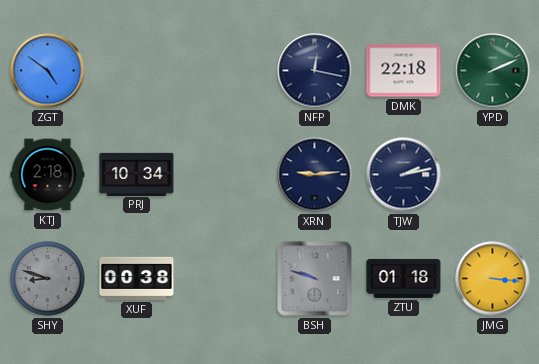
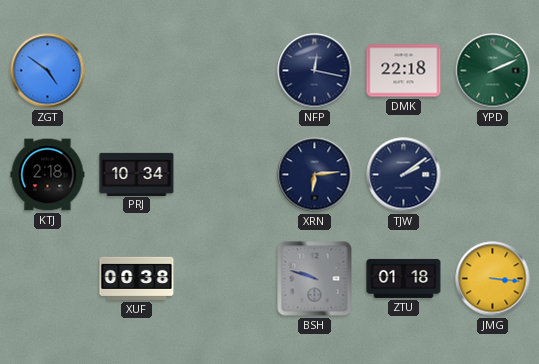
XRN: 9:14 -> 6:14
TJW: 2:13 -> 2:09
SHY: 8:48 -> none
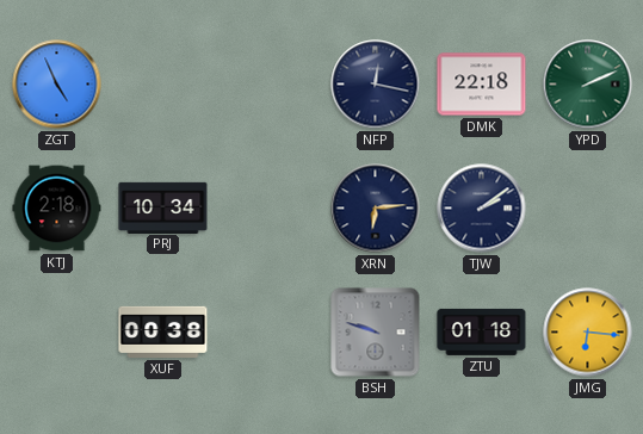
ZGT: 4:51 -> 4:56
JMG: 3:16 -> 6:16
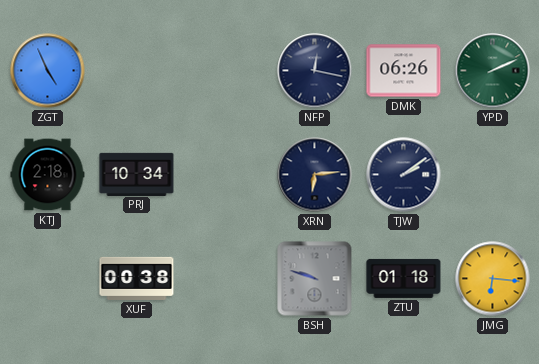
DMK: 22:18 -> 06:26
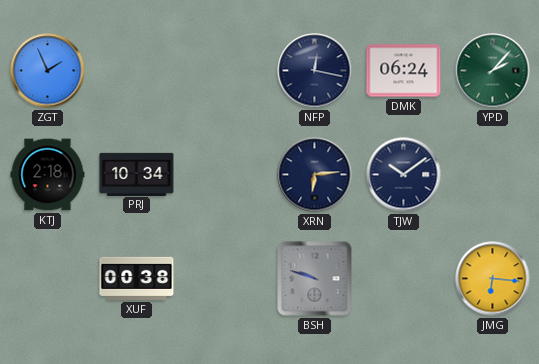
ZGT: 4:56 -> 1:56
DMK: 06:26 -> 06:24
YPD: 2:11 -> 2:07
TJW: 2:09 -> 10:09
ZTU: 01:18 -> none
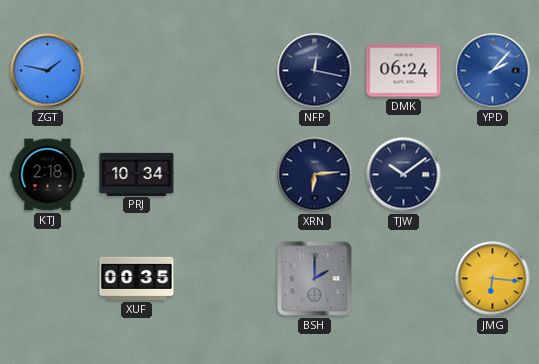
ZGT: 1:56 -> 1:47
YPD dial: green -> blue
XUF: 00:38 -> 00:35
BSH: 9:48 -> 2:00
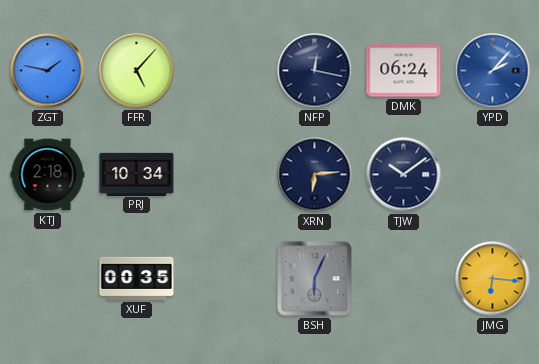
FFR: none -> 5:07
BSH: 2:00 -> 6:04
